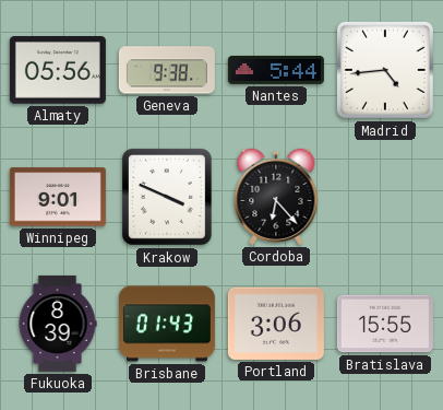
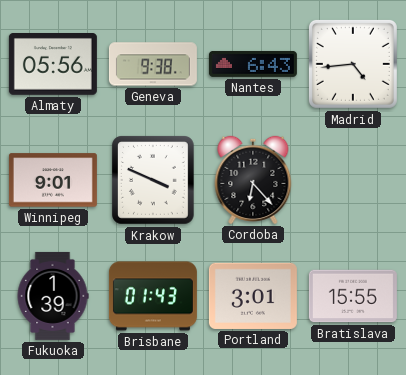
Nantes: 5:44 -> 6:43
Fukuoka: 8:39 -> 1:39
Portland: 3:06 -> 3:01
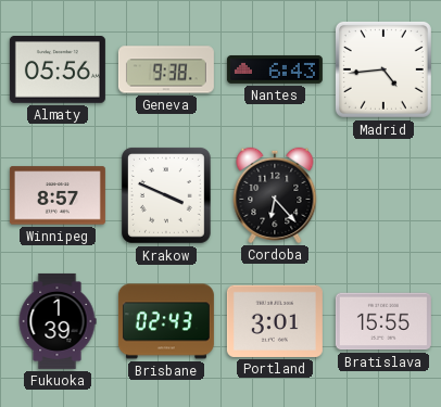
Winnipeg: 9:01 -> 8:57
Brisbane: 01:43 -> 02:43
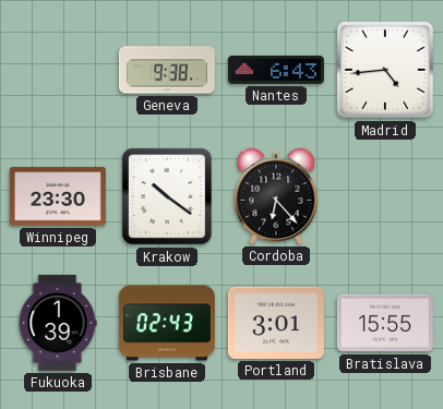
Almaty: 05:56 -> none
Winnipeg: 8:57 -> 23:30
Krakow: 3:49 -> 10:21
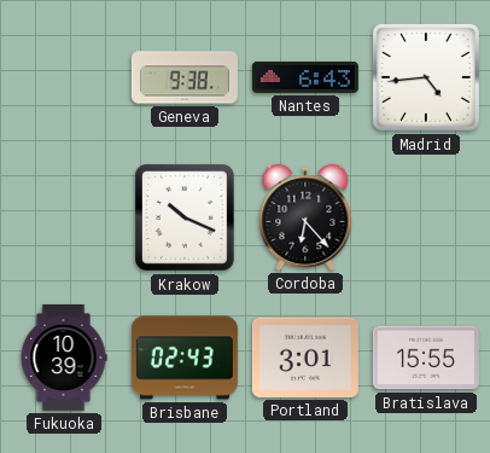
Winnipeg: 23:30 -> none
Krakow: 10:21 -> 10:19
Fukuoka: 1:39 -> 10:39
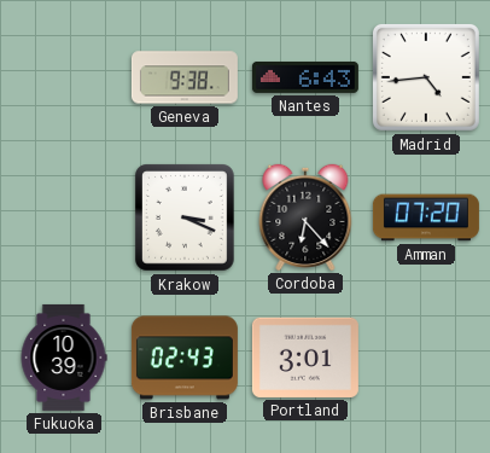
Krakow: 10:19 -> 3:19
Amman: none -> 07:20
Bratislava: 15:55 -> none
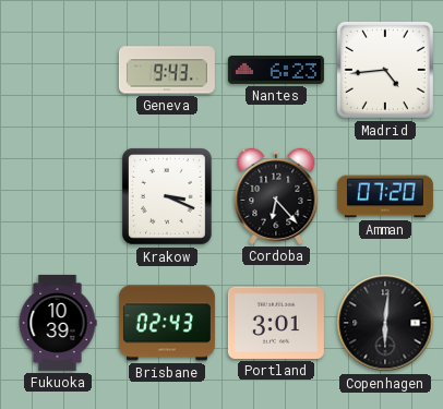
Geneva: 9:38 -> 9:43
Nantes: 6:43 -> 6:23
Copenhagen: none -> 6:01
